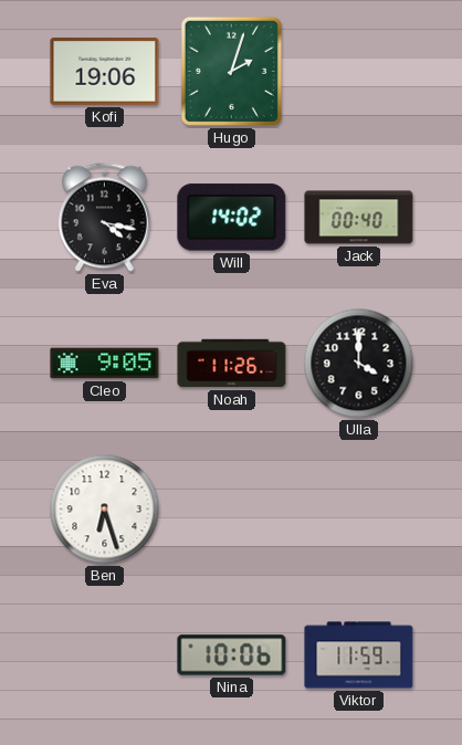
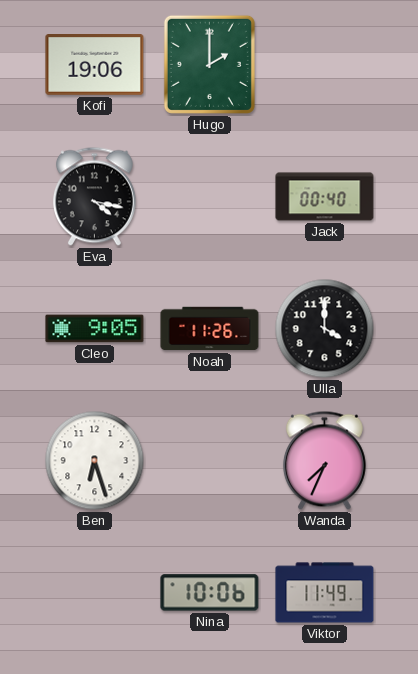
Hugo: 2:03 -> 2:00
Will: 14:02 -> none
Wanda: none -> 7:34
Viktor: 11:59 -> 11:49
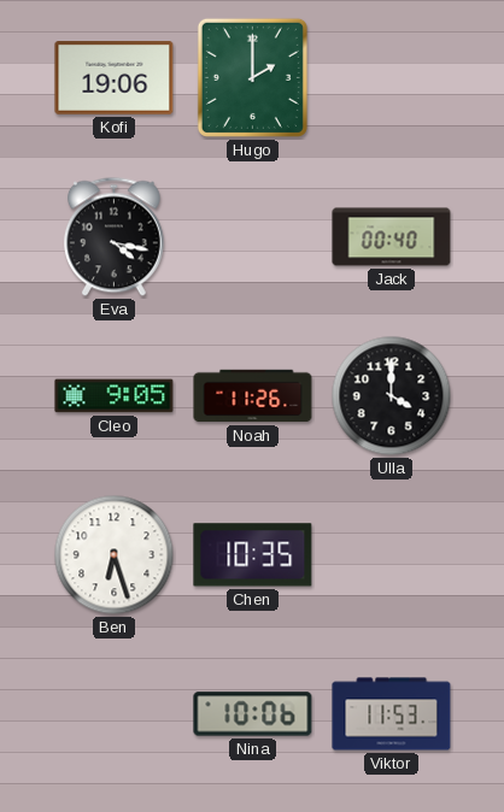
Chen: none -> 10:35
Wanda: 7:34 -> none
Viktor: 11:49 -> 11:53
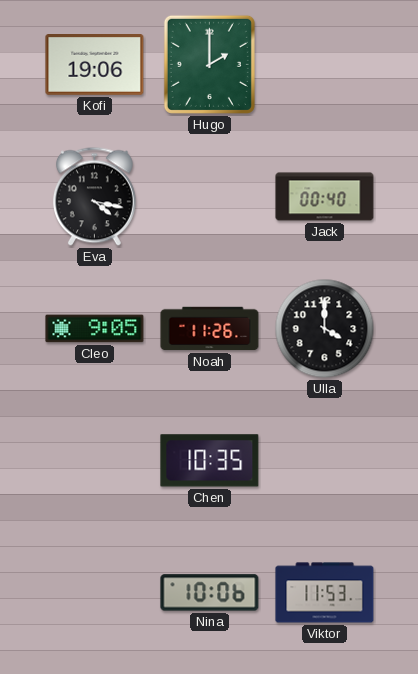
Ben: 6:27 -> none
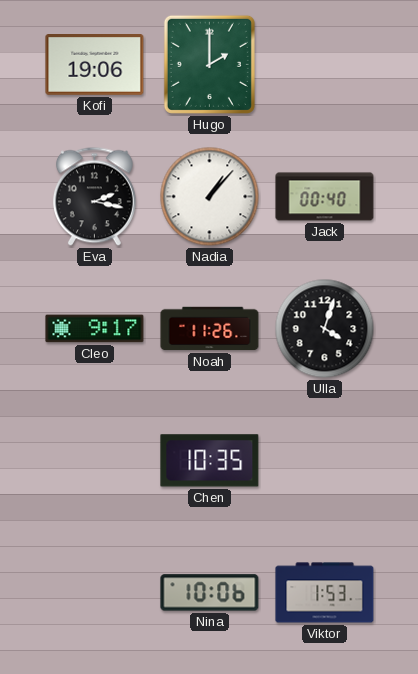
Eva: 4:17 -> 2:17
Nadia: none -> 1:07
Cleo: 9:05 -> 9:17
Ulla: 4:00 -> 4:03
Viktor: 11:53 -> 1:53
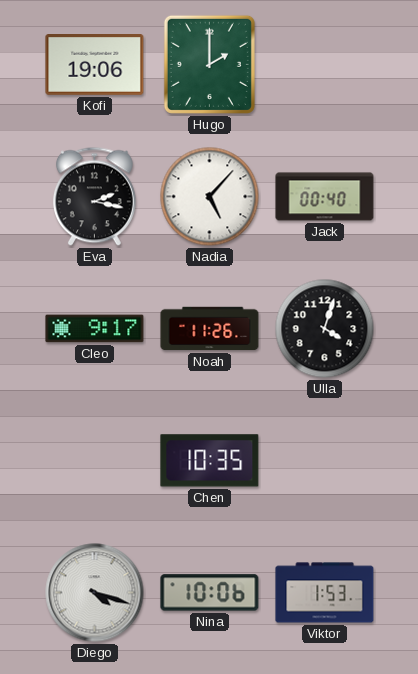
Nadia: 1:07 -> 5:07
Diego: none -> 4:18
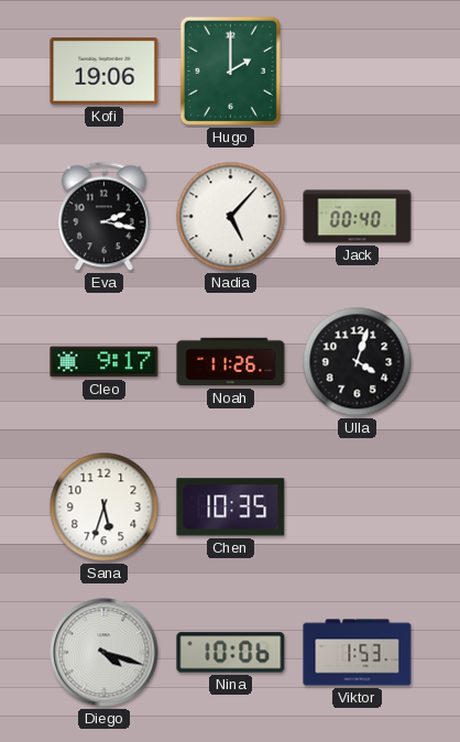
Sana: none -> 5:33
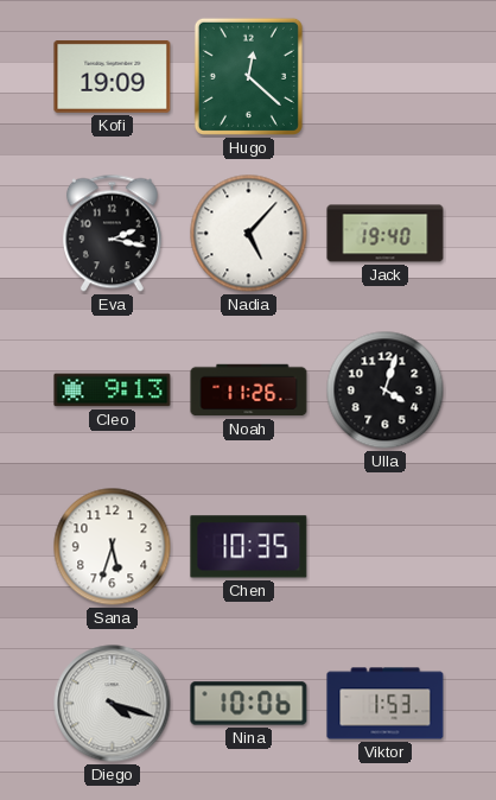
Kofi: 19:06 -> 19:09
Hugo: 2:00 -> 12:22
Jack: 00:40 -> 19:40
Cleo: 9:17 -> 9:13
